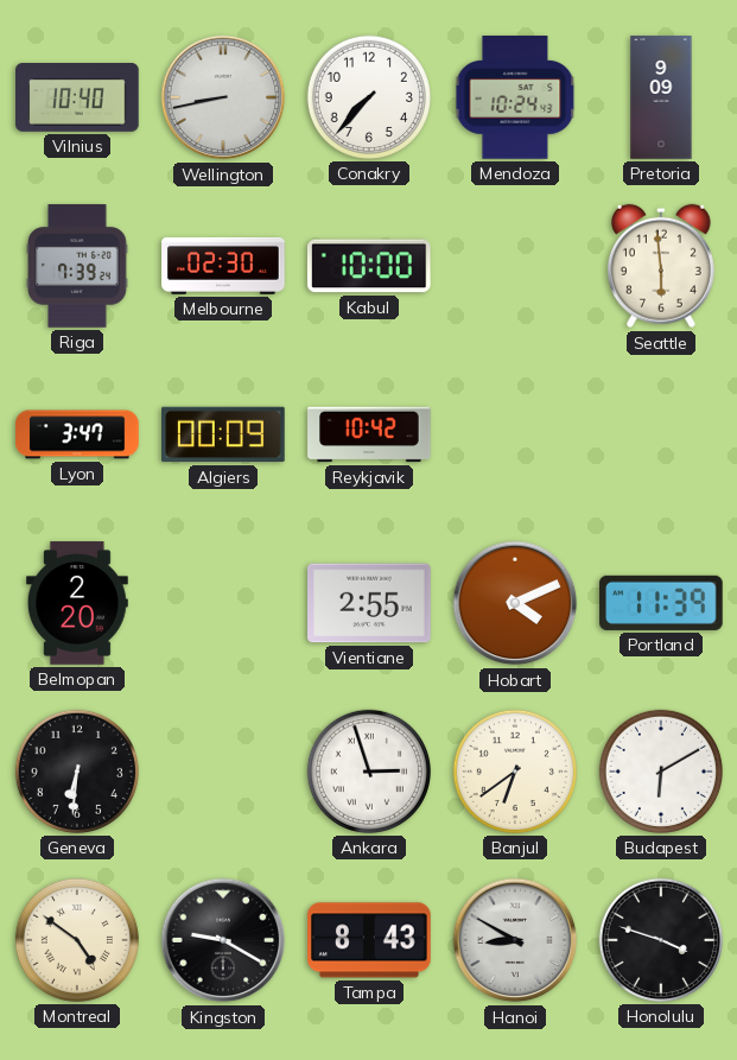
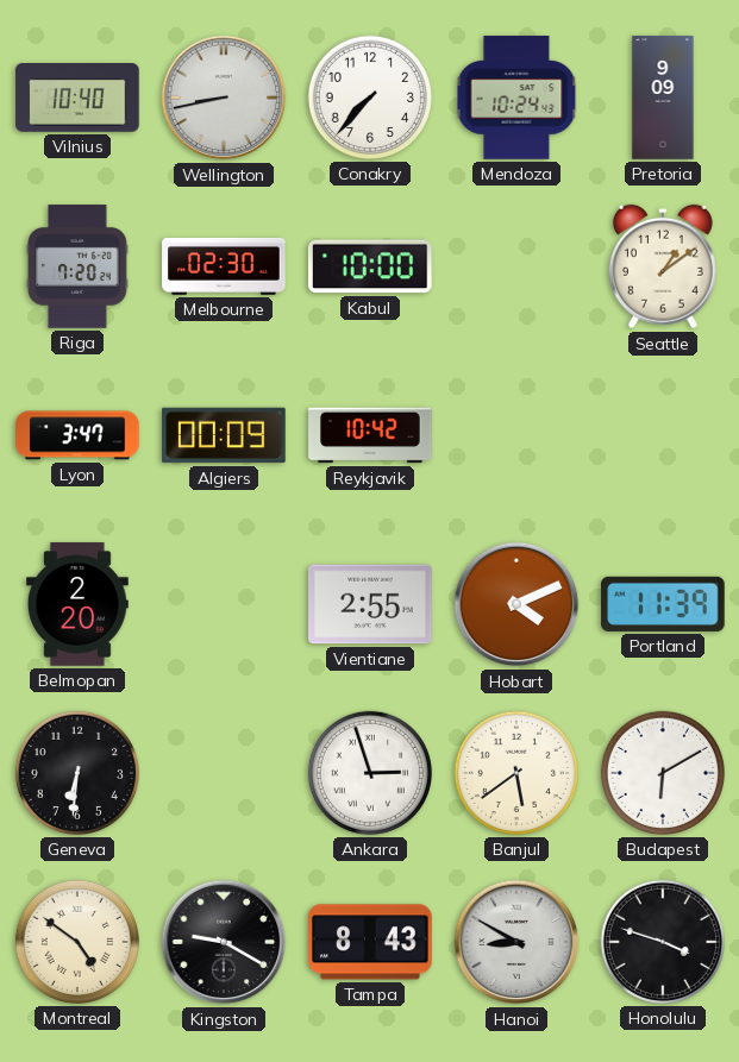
Riga: 7:39 -> 7:20
Seattle: 5:59 -> 1:09
Banjul: 6:39 -> 5:39
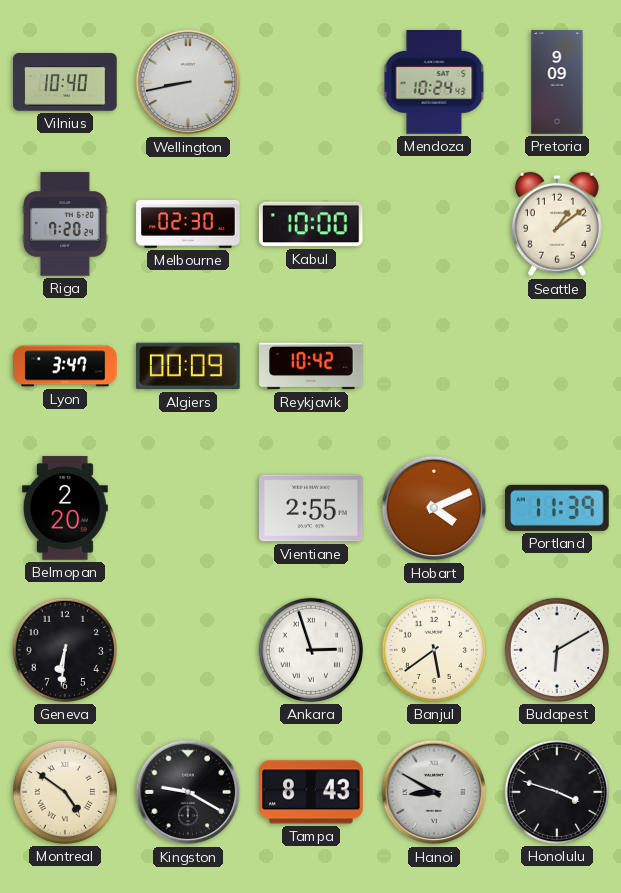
Conakry: 7:37 -> none
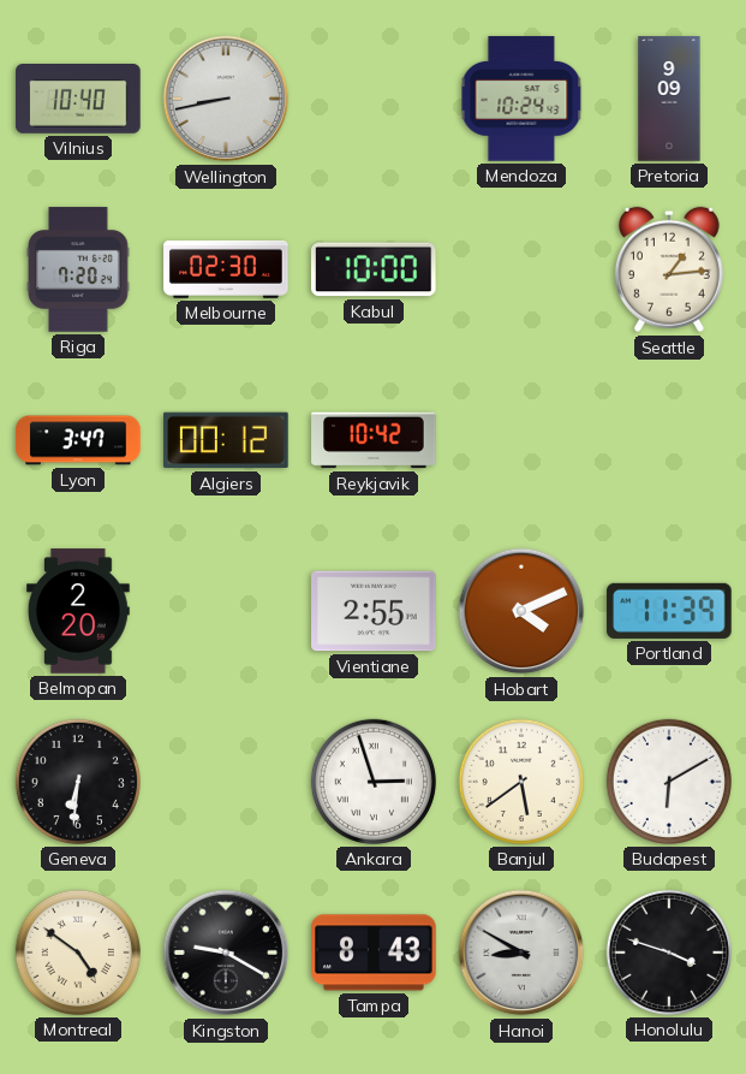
Seattle: 1:09 -> 1:14
Algiers: 00:09 -> 00:12
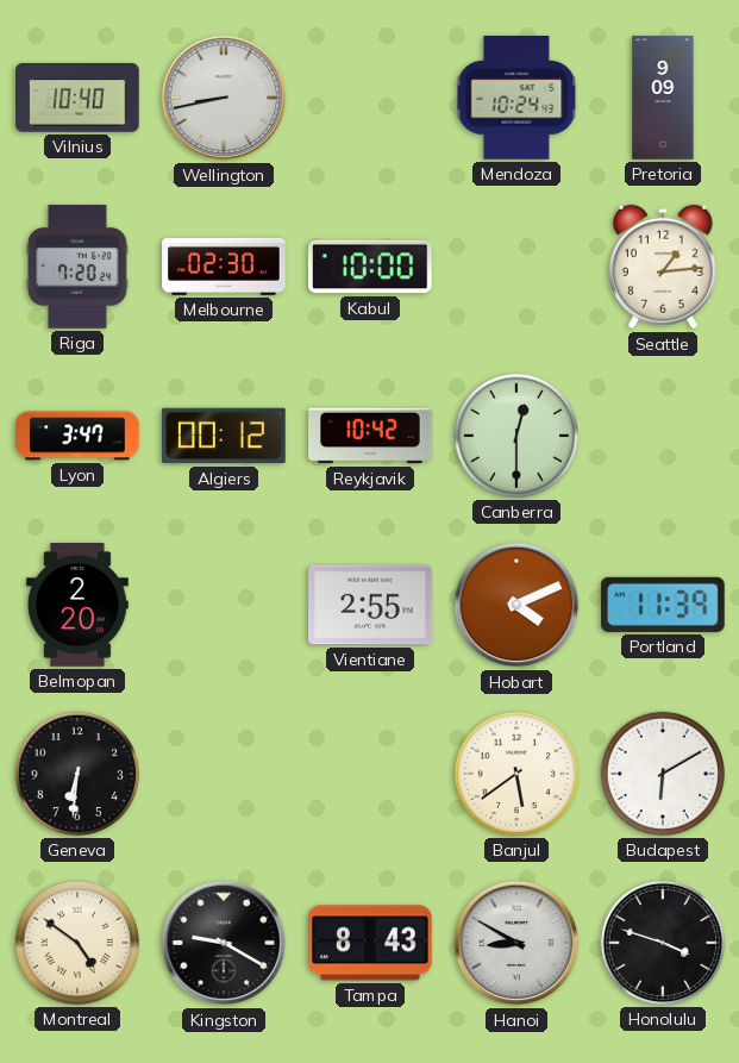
Canberra: none -> 12:30
Ankara: 2:57 -> none
